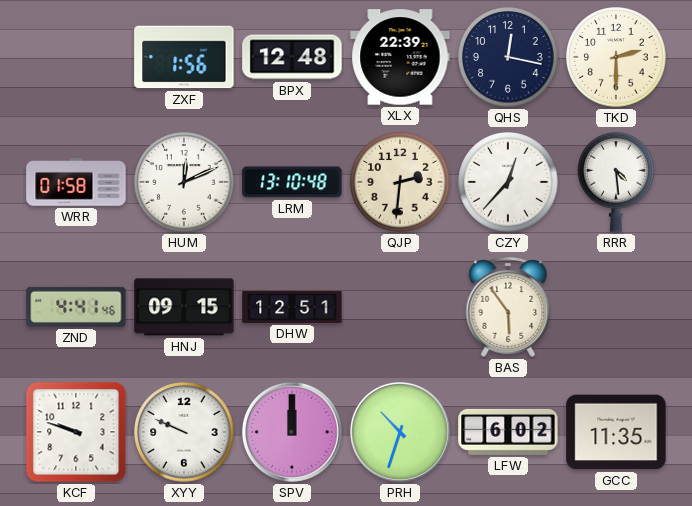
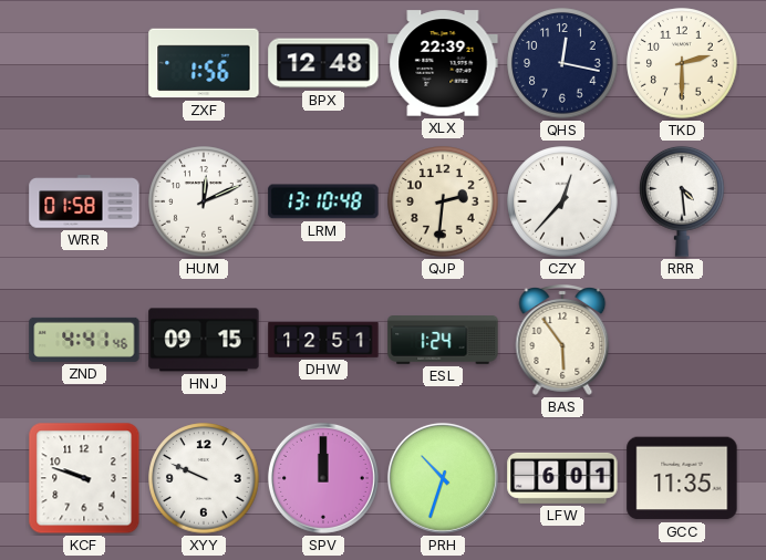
ESL: none -> 1:24
LFW: 6:02 -> 6:01
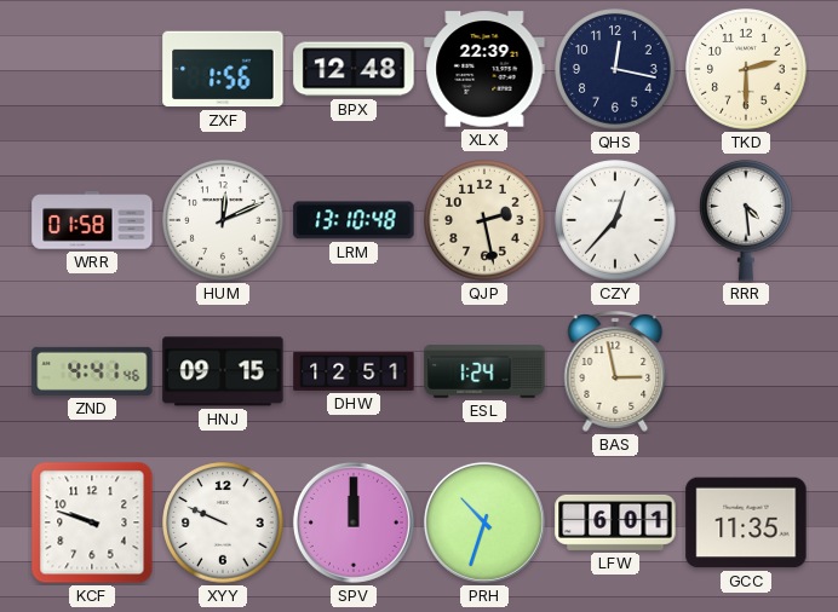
QJP: 2:31 -> 2:28
BAS: 5:54 -> 2:58
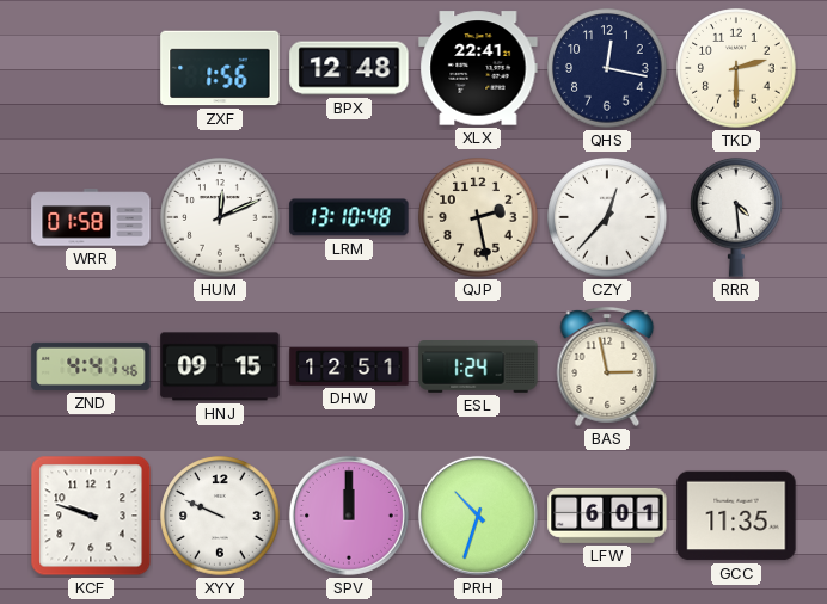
XLX: 22:39 -> 22:41
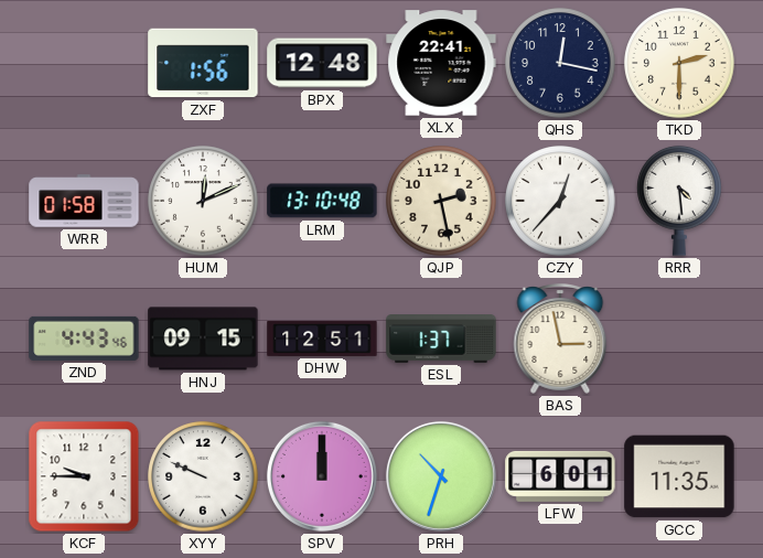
ZND: 4:41 -> 4:43
ESL: 1:24 -> 1:37
KCF: 9:48 -> 9:45
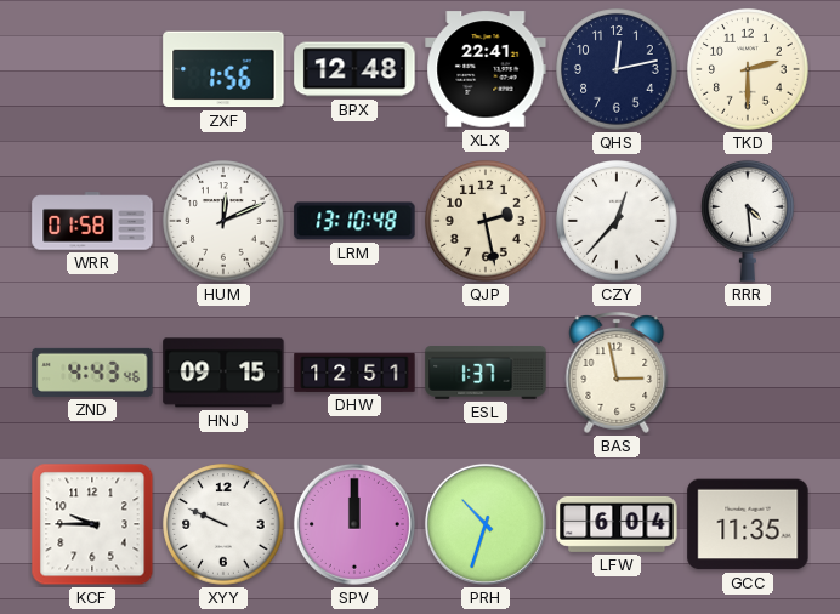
QHS: 12:17 -> 12:13
LFW: 6:01 -> 6:04
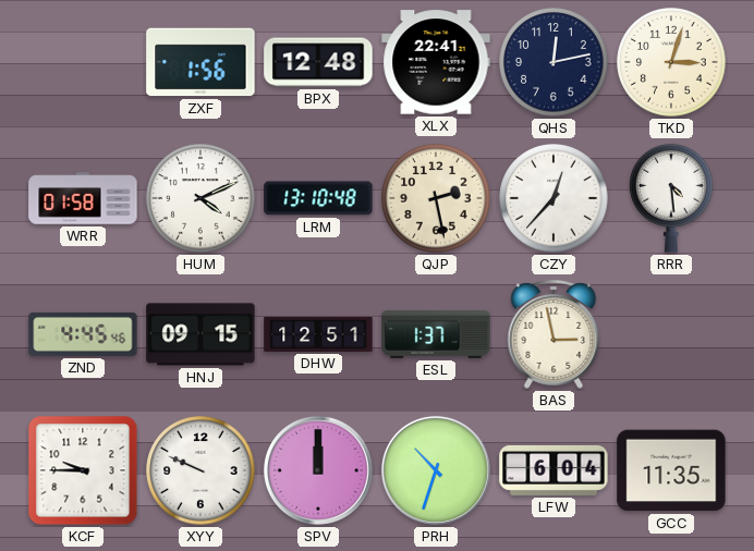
TKD: 2:30 -> 3:03
HUM: 12:11 -> 4:11
ZND: 4:43 -> 4:45
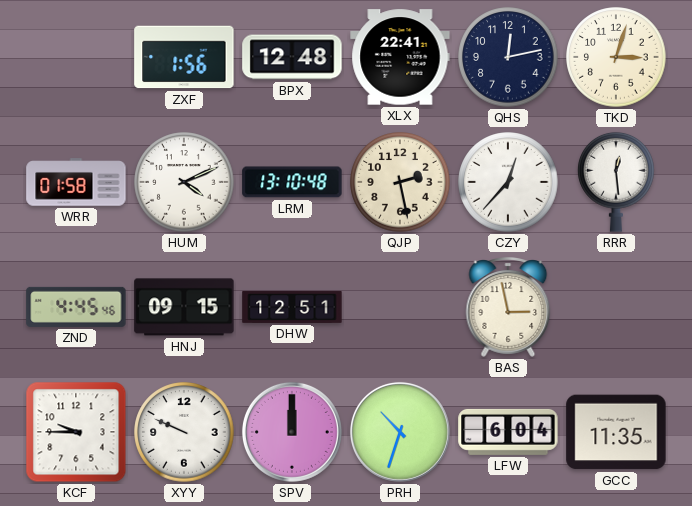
RRR: 4:29 -> 12:29
ESL: 1:37 -> none
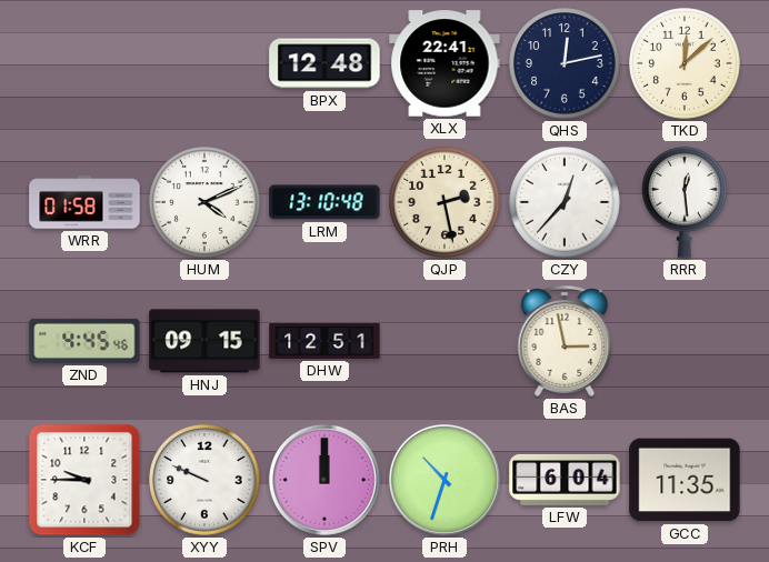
ZXF: 1:56 -> none
TKD: 3:03 -> 12:08
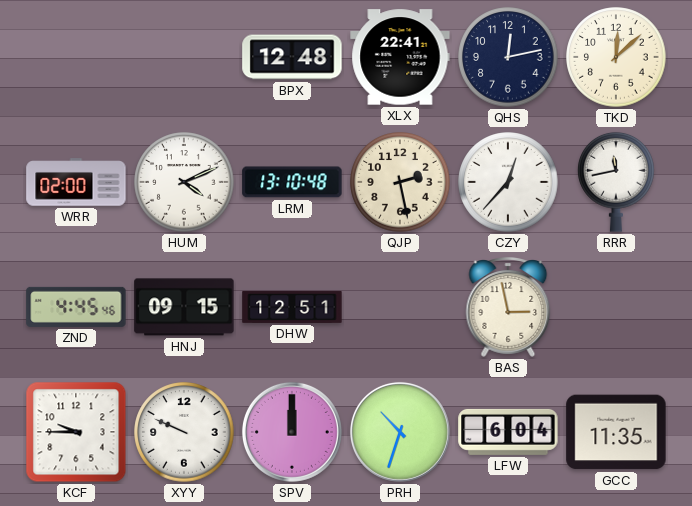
WRR: 01:58 -> 02:00
RRR: 12:29 -> 11:43
